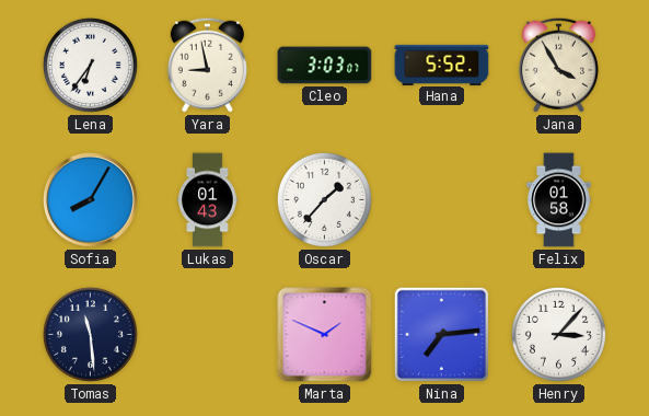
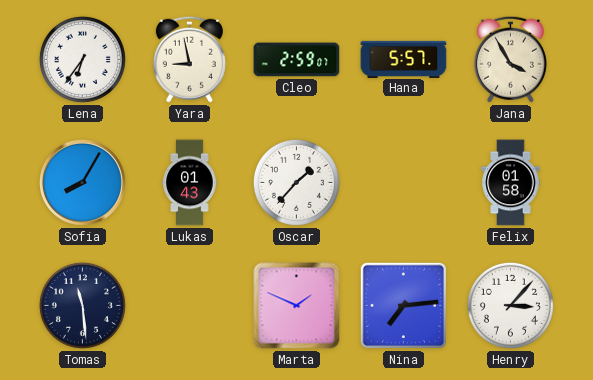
Cleo: 3:03 -> 2:59
Hana: 5:52 -> 5:57
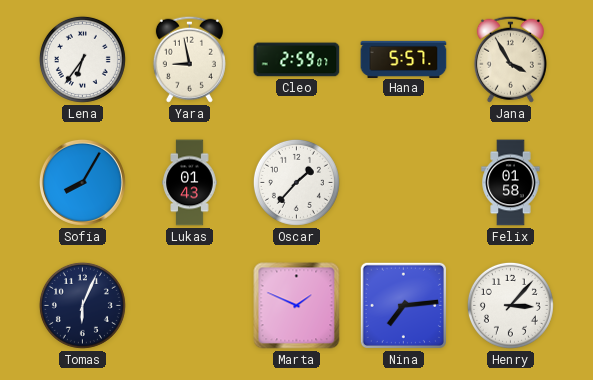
Tomas: 11:29 -> 6:04
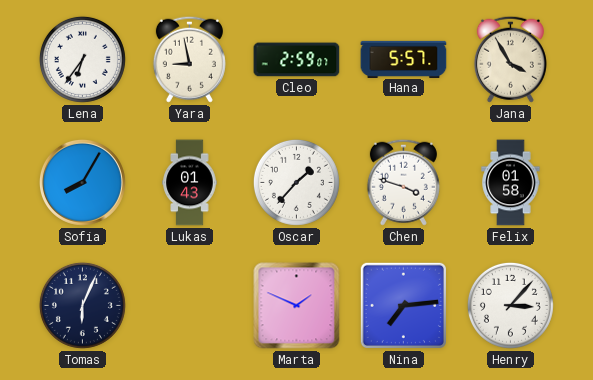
Chen: none -> 3:48
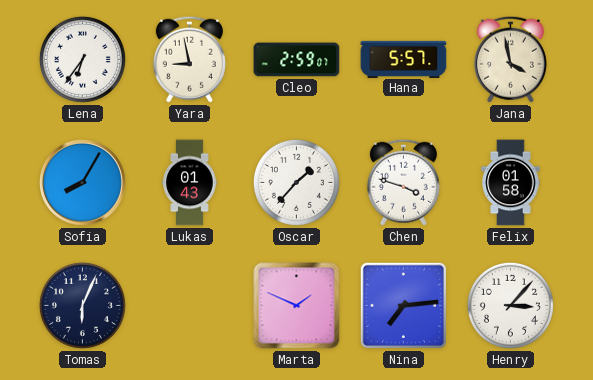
Jana: 3:55 -> 3:58
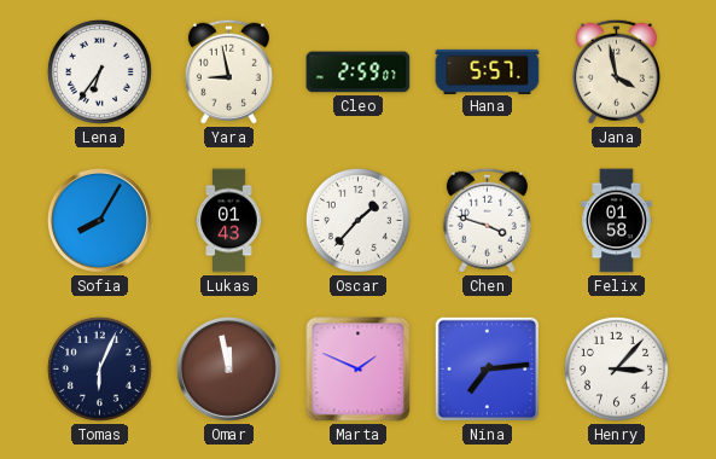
Omar: none -> 11:58
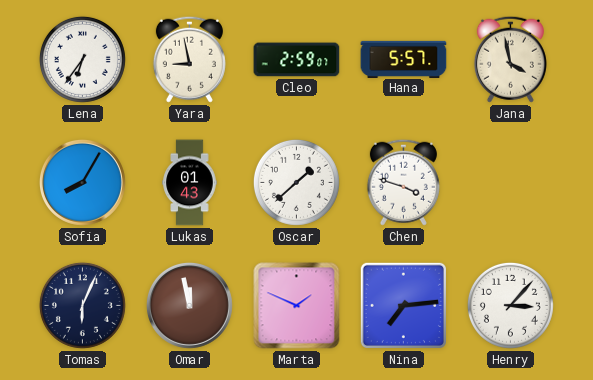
Oscar: 1:37 -> 1:38
Felix: 01:58 -> none
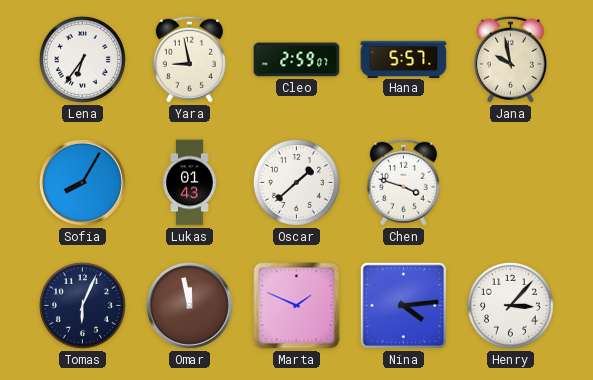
Jana: 3:58 -> 9:58
Nina: 7:14 -> 4:14
